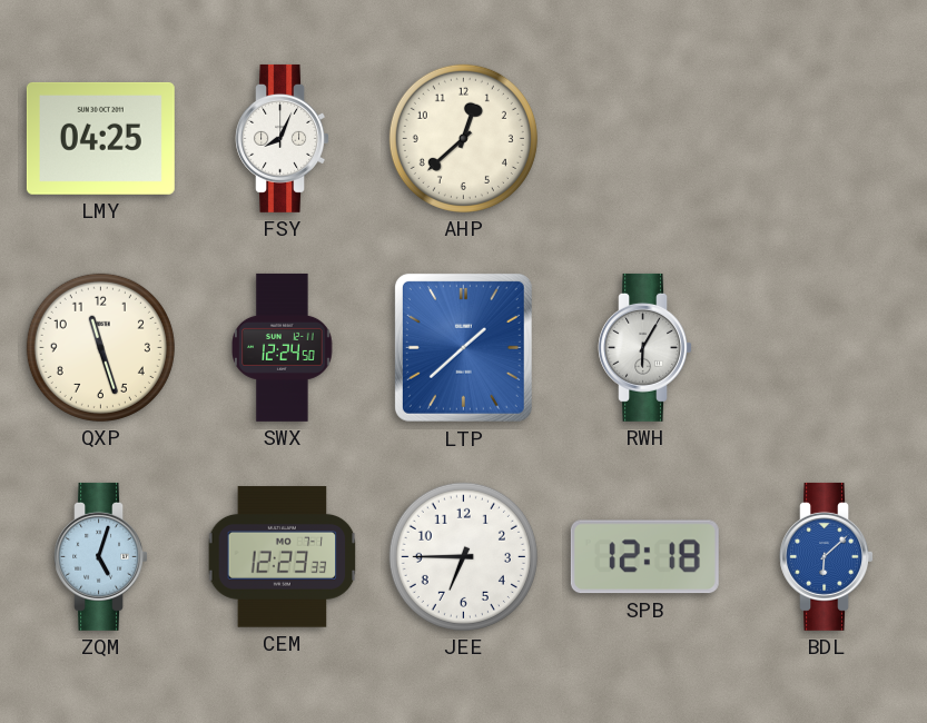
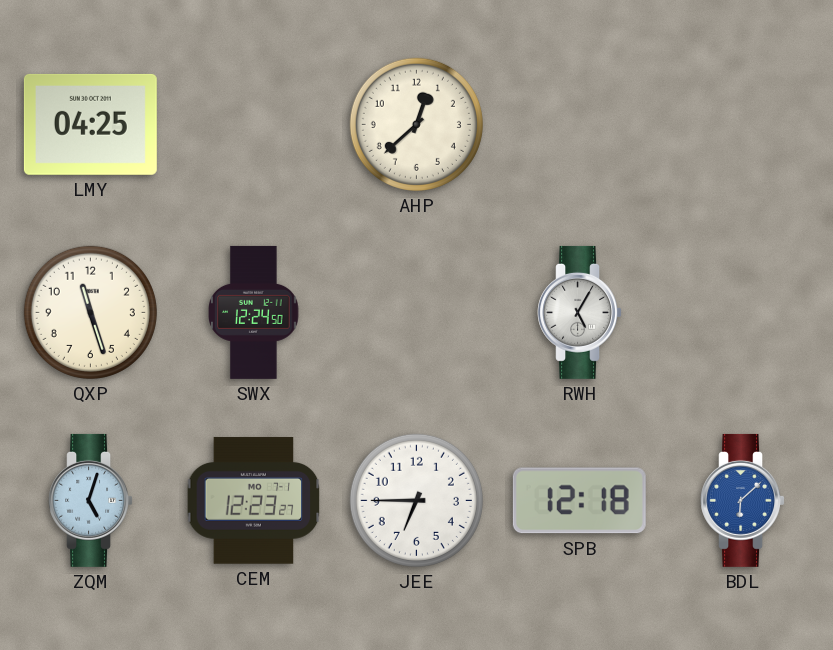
FSY: 8:04 -> none
LTP: 1:38 -> none
RWH: 6:05 -> 5:05
CEM: 12:23:33 -> 12:23:27
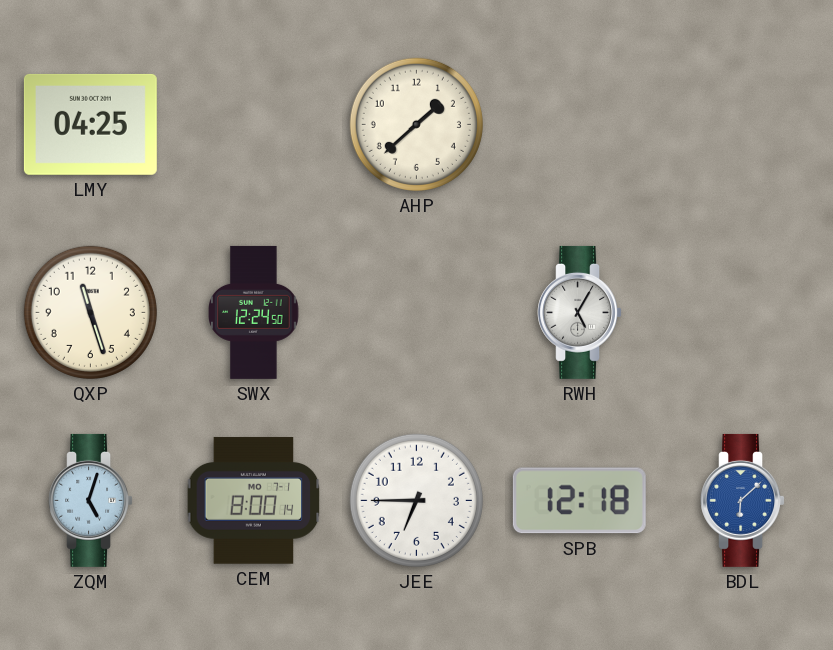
AHP: 12:38 -> 1:38
CEM: 12:23 -> 8:00
